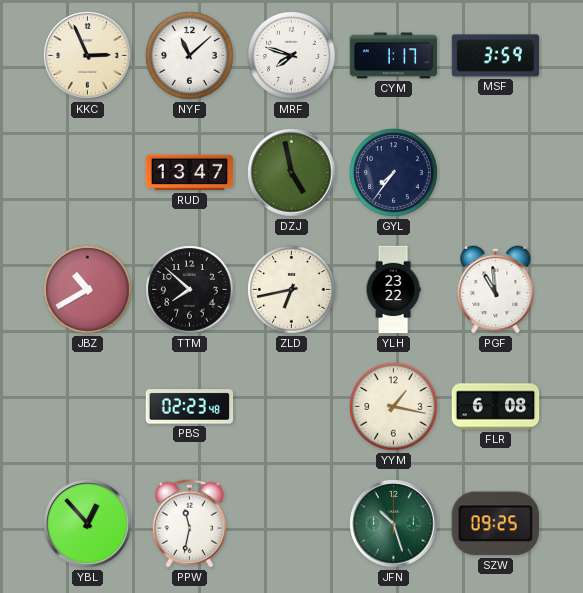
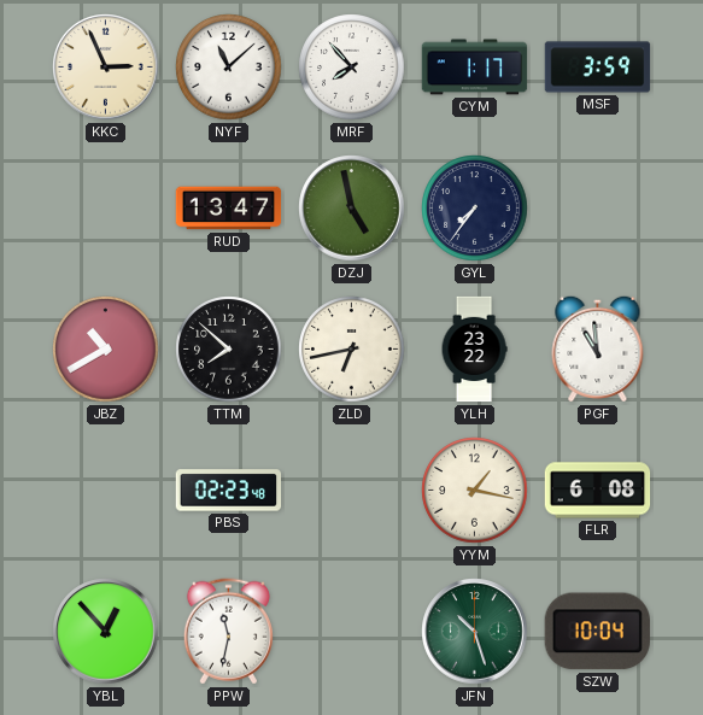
MRF: 7:48 -> 7:53
SZW: 09:25 -> 10:04
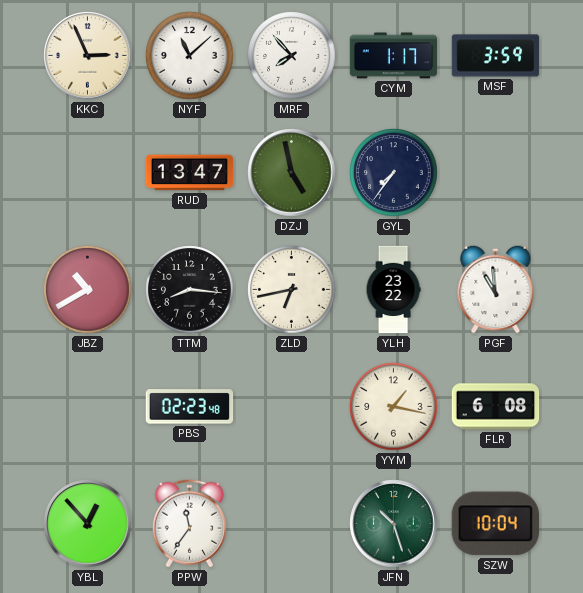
TTM: 7:52 -> 8:16
PPW: 11:32 -> 11:36
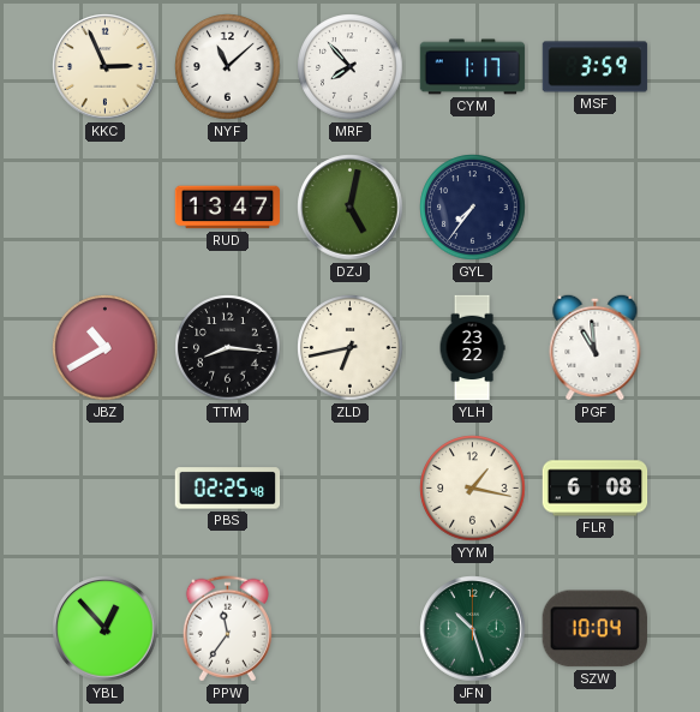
DZJ: 4:58 -> 5:02
PBS: 02:23 -> 02:25
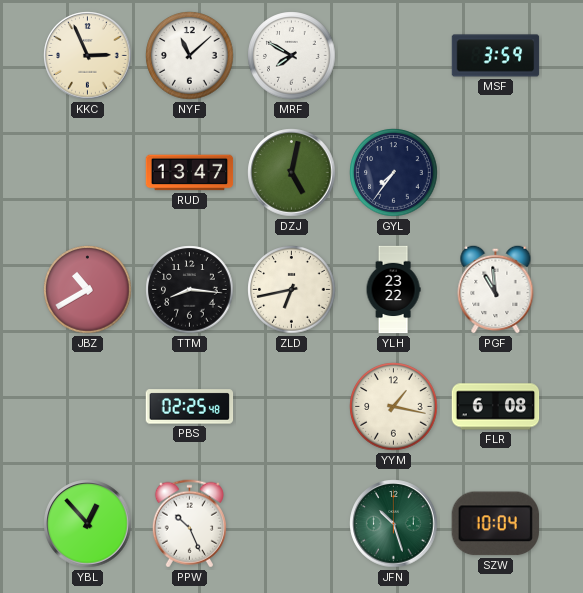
MRF: 7:53 -> 7:50
CYM: 1:17 -> none
PPW: 11:36 -> 10:26
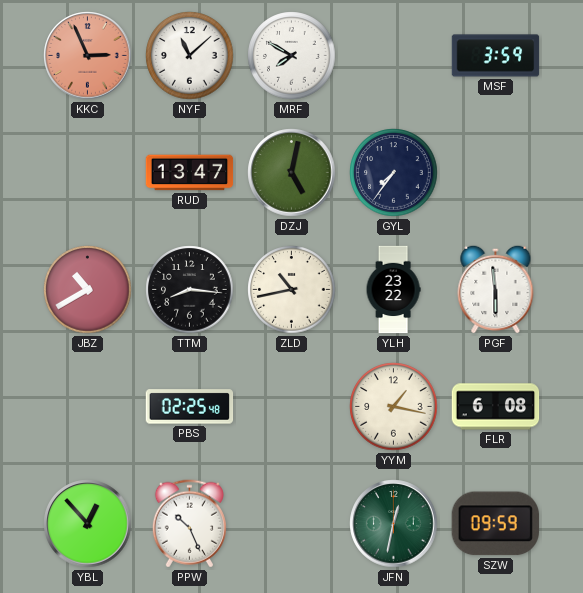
KKC dial: cream -> salmon
ZLD: 6:43 -> 10:43
PGF: 10:59 -> 5:59
JFN: 10:27 -> 12:32
SZW: 10:04 -> 09:59
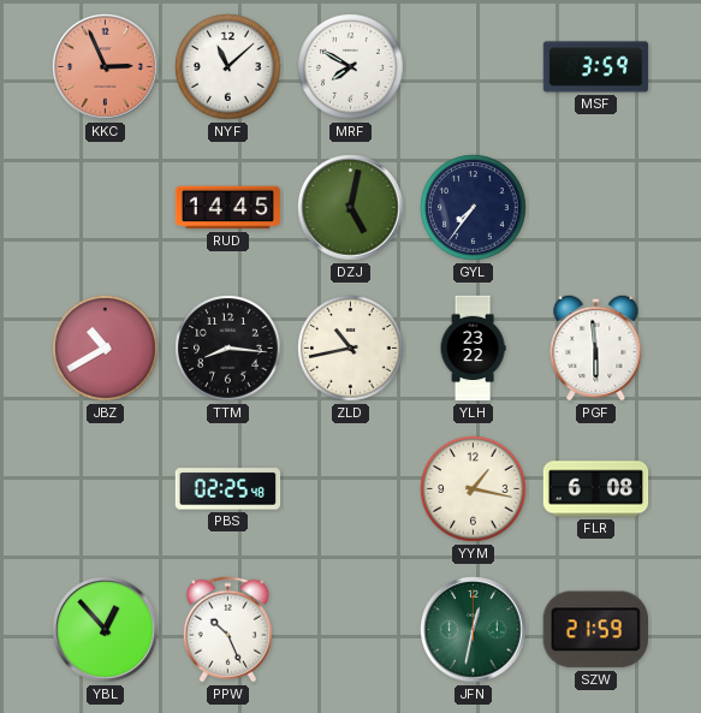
RUD: 13:47 -> 14:45
SZW: 09:59 -> 21:59
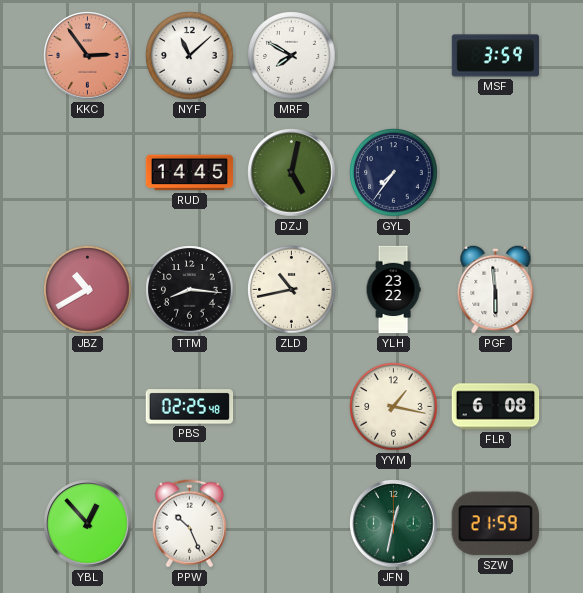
KKC: 2:56 -> 2:54
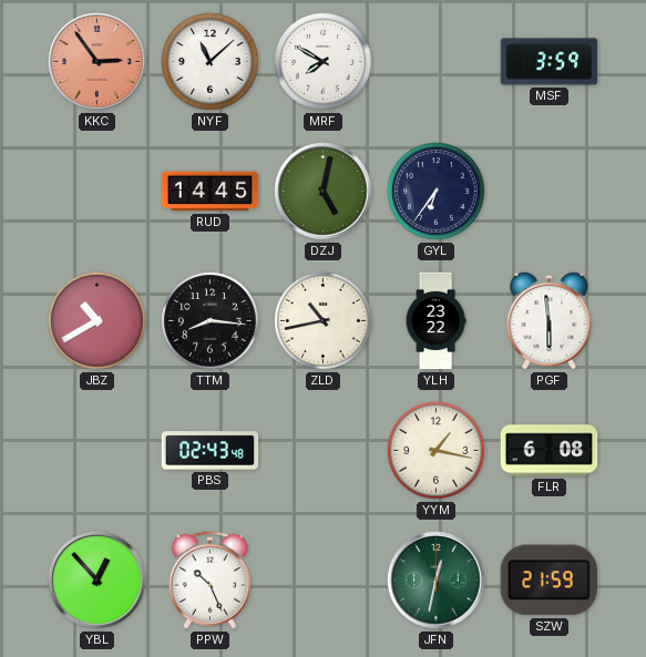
GYL: 7:36 -> 6:36
PBS: 02:25 -> 02:43
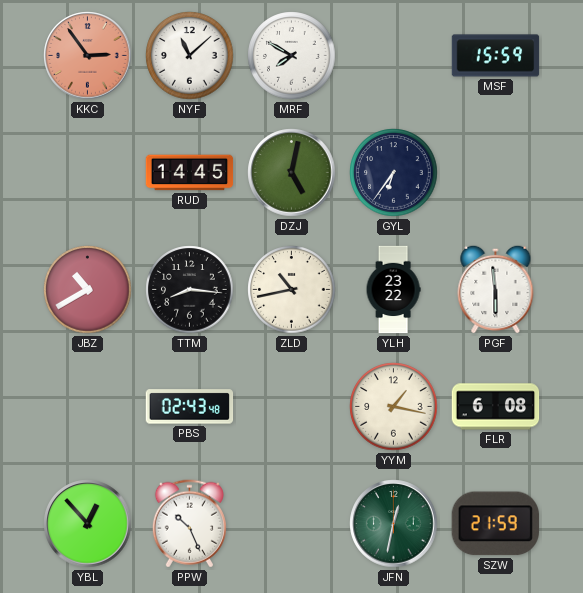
MSF: 3:59 -> 15:59
